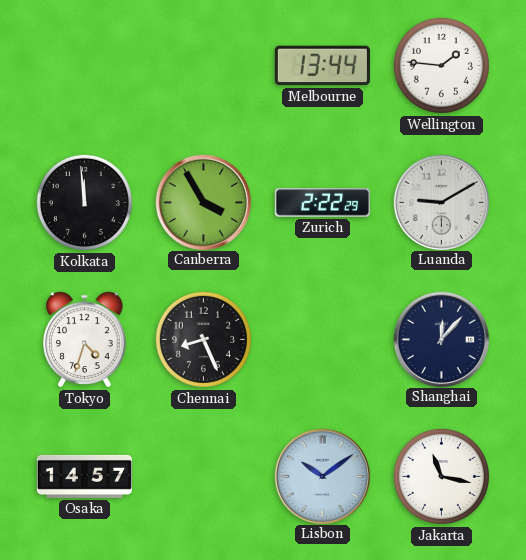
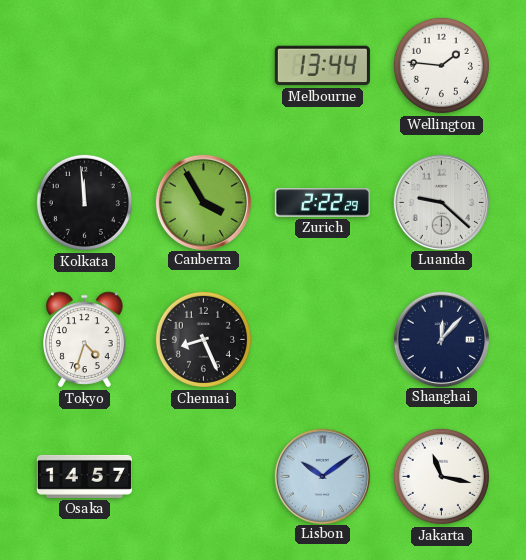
Luanda: 9:10 -> 9:22
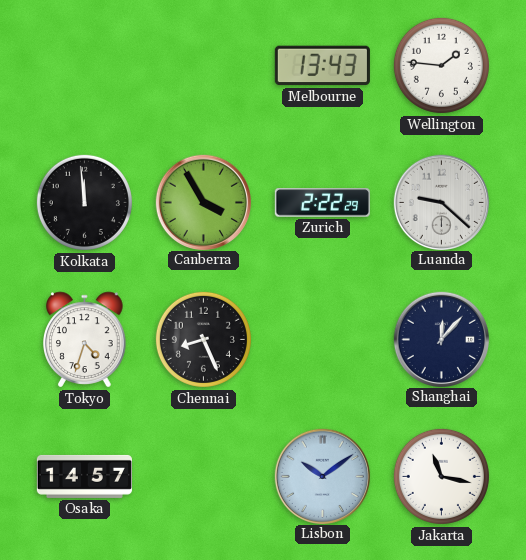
Melbourne: 13:44 -> 13:43
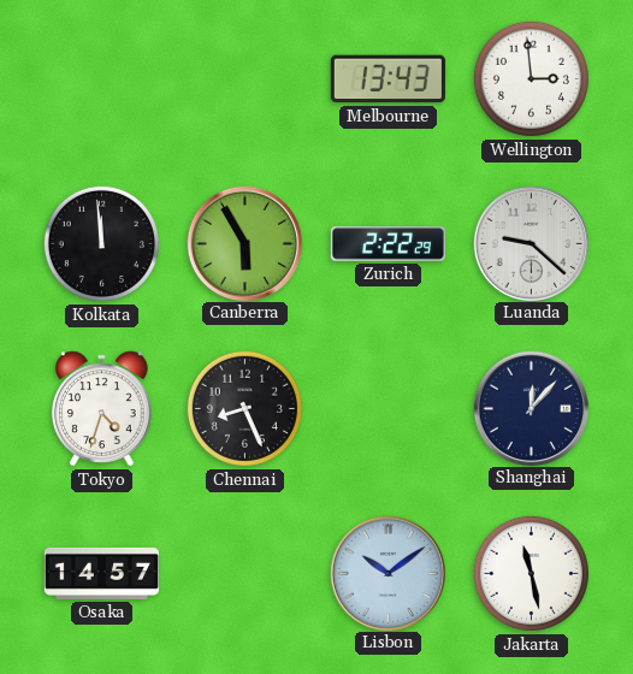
Wellington: 1:46 -> 2:59
Canberra: 3:55 -> 5:55
Jakarta: 11:17 -> 11:28
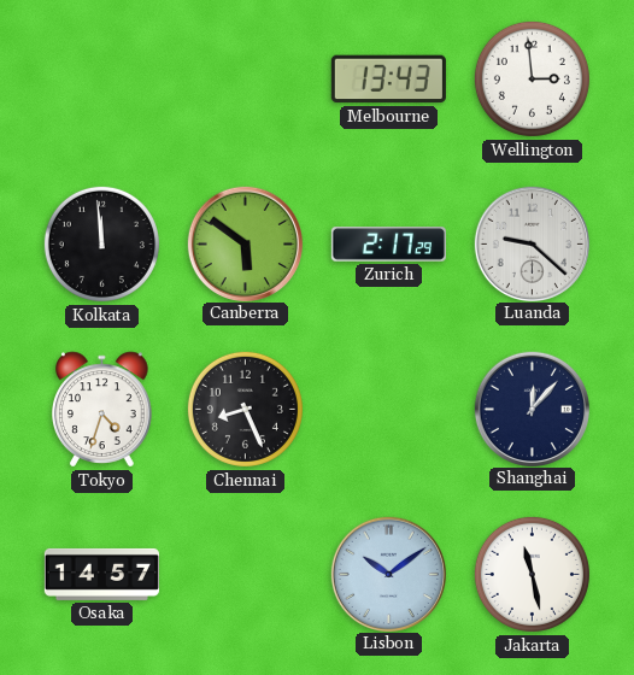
Canberra: 5:55 -> 5:51
Zurich: 2:22 -> 2:17
